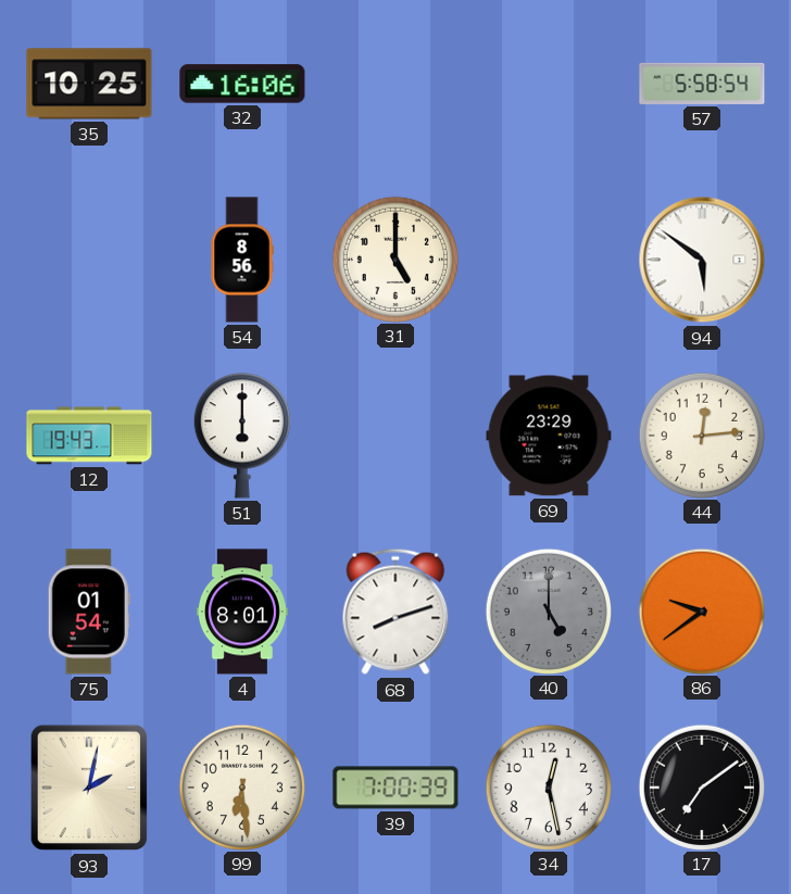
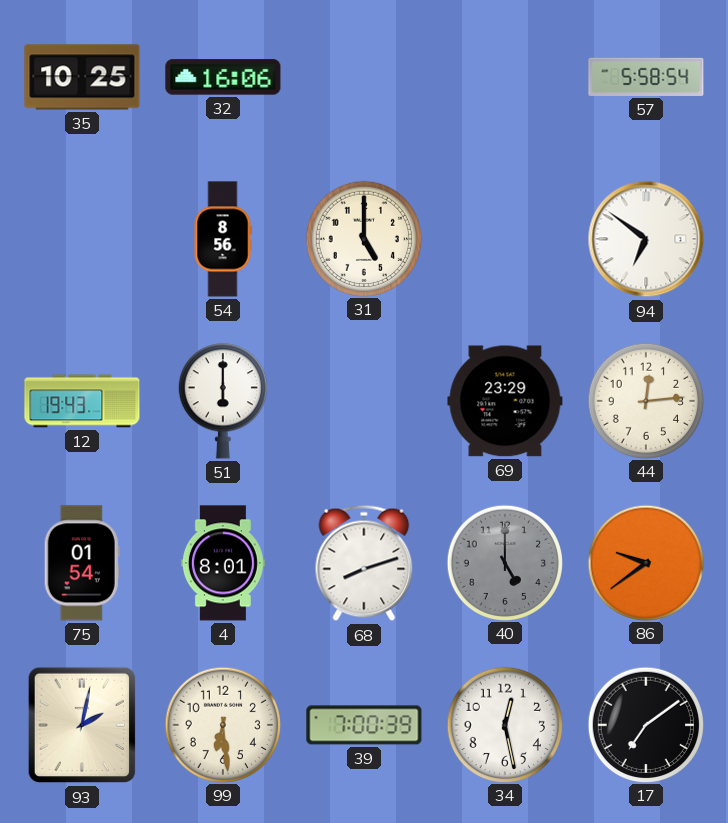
94: 5:51 -> 6:51
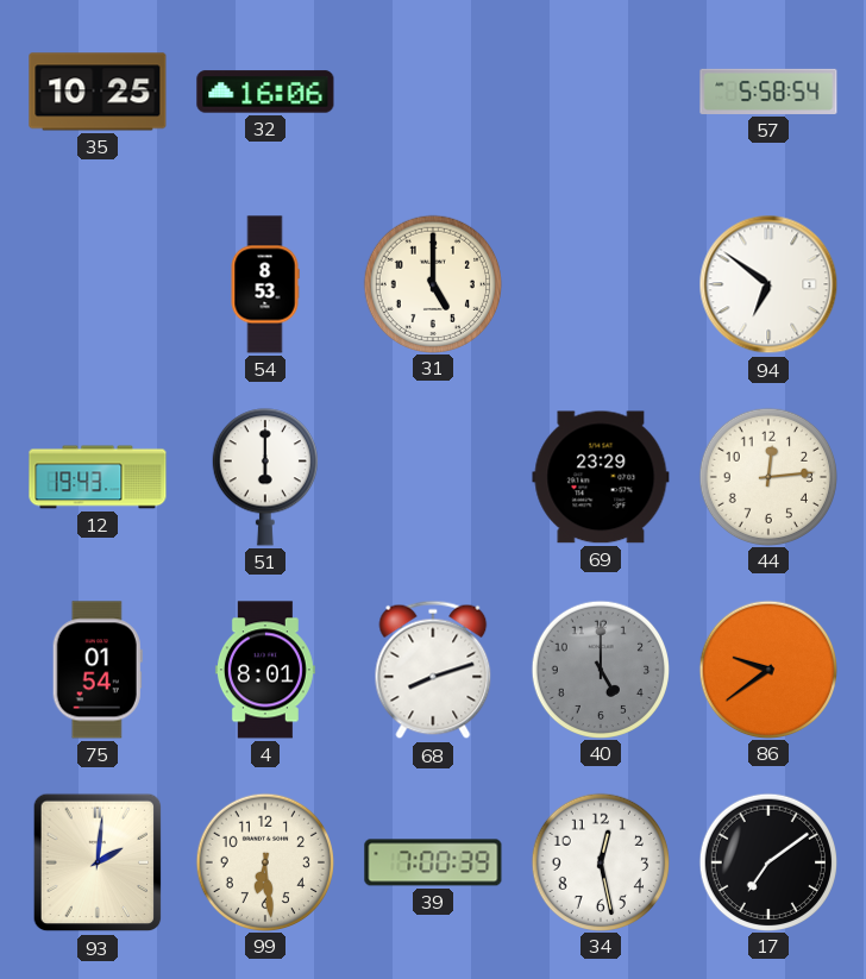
54: 8:56 -> 8:53
93: 2:02 -> 2:01
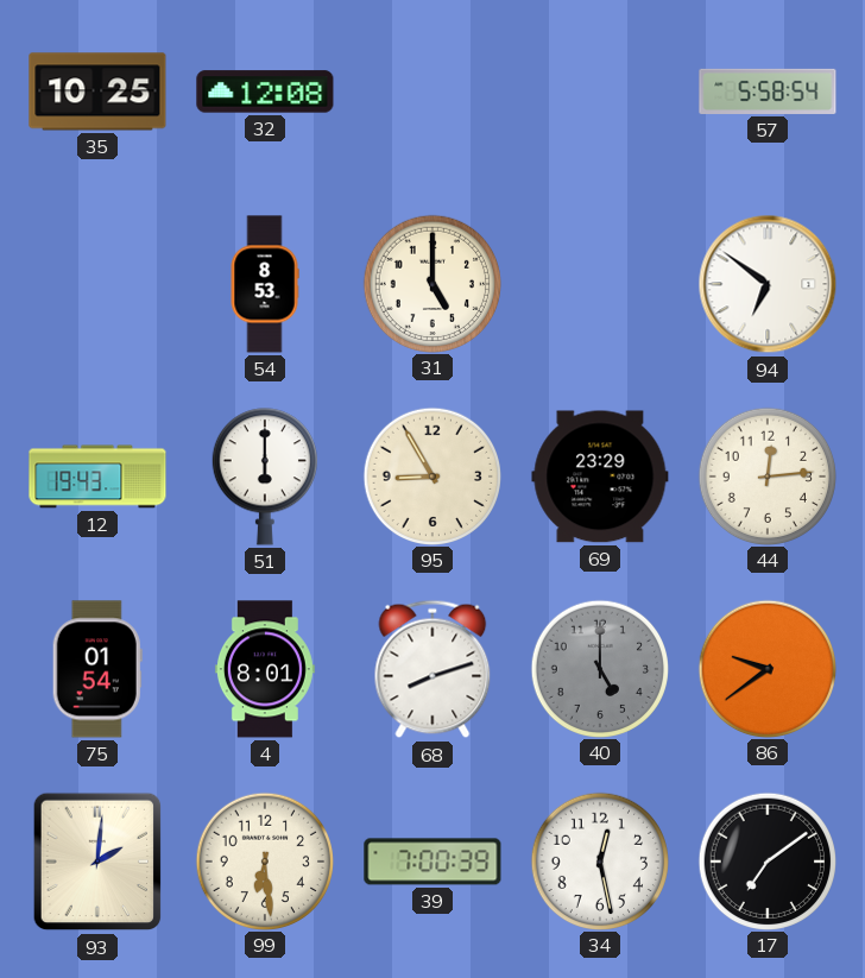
32: 16:06 -> 12:08
95: none -> 8:55
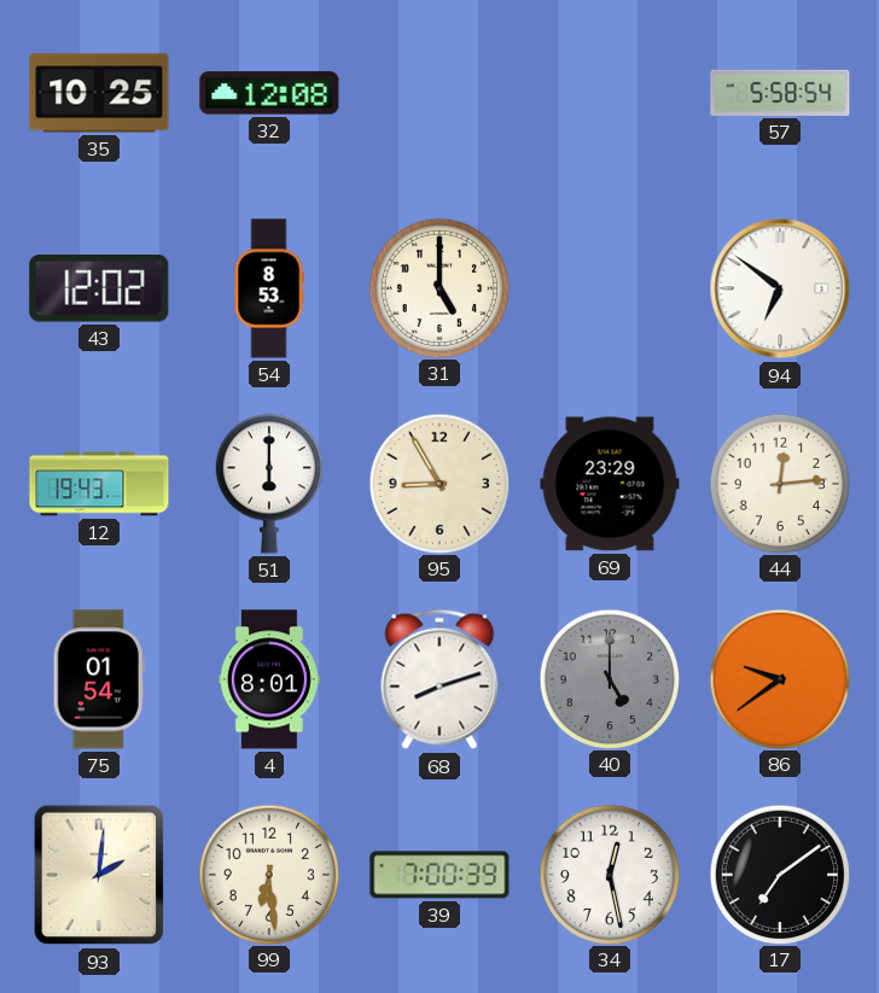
43: none -> 12:02
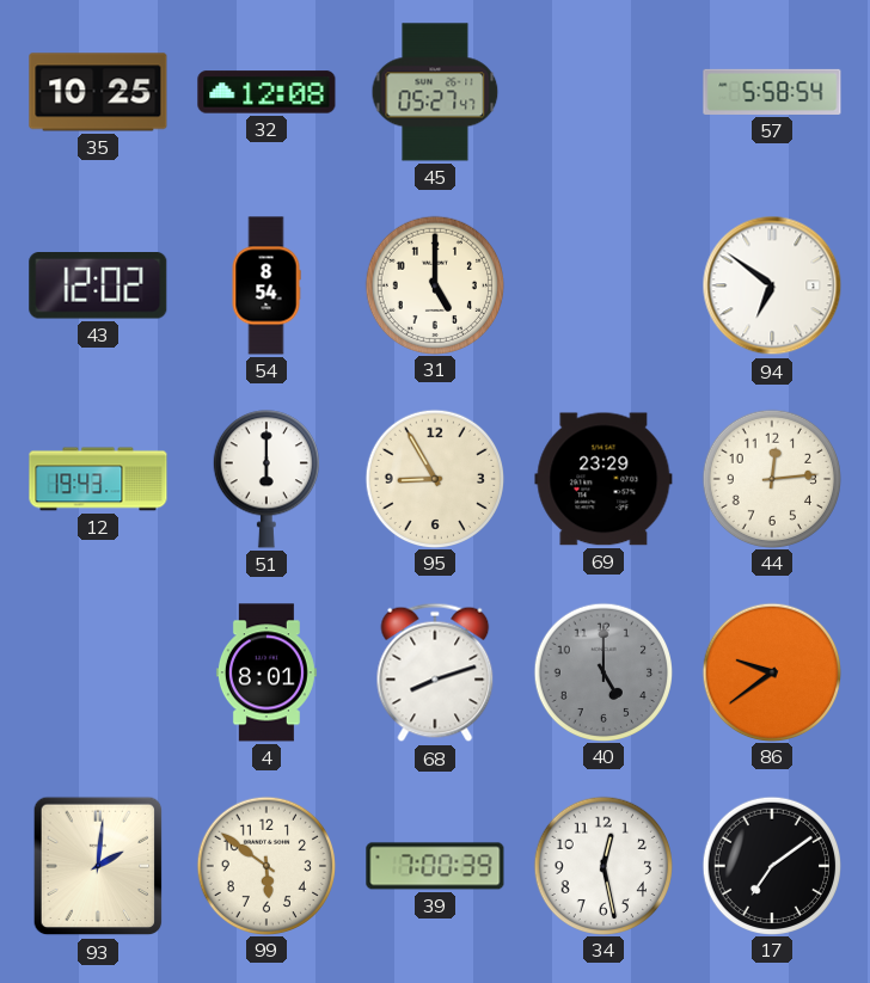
45: none -> 05:27
54: 8:53 -> 8:54
75: 01:54 -> none
99: 6:29 -> 5:51
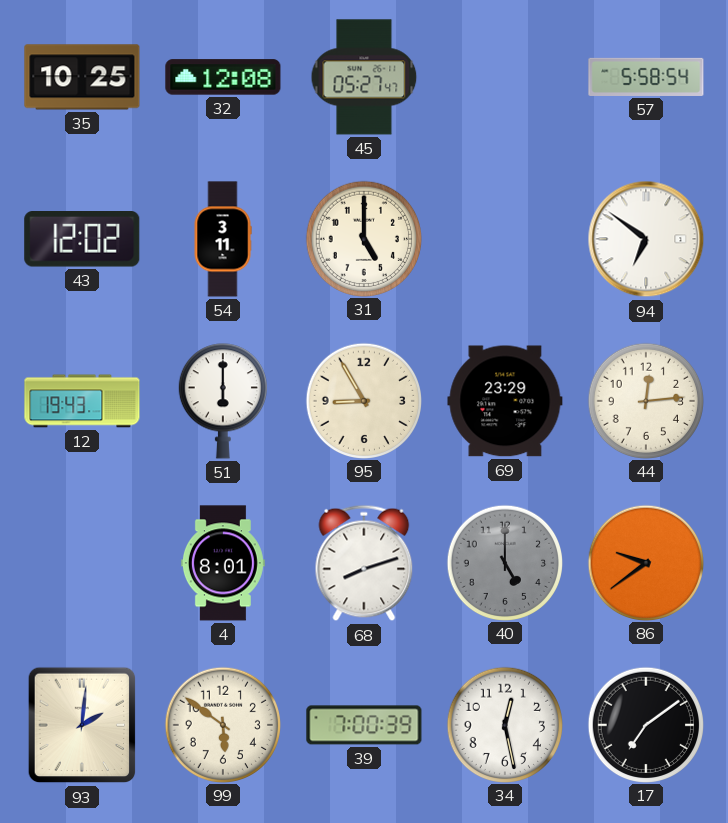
54: 8:54 -> 3:11
